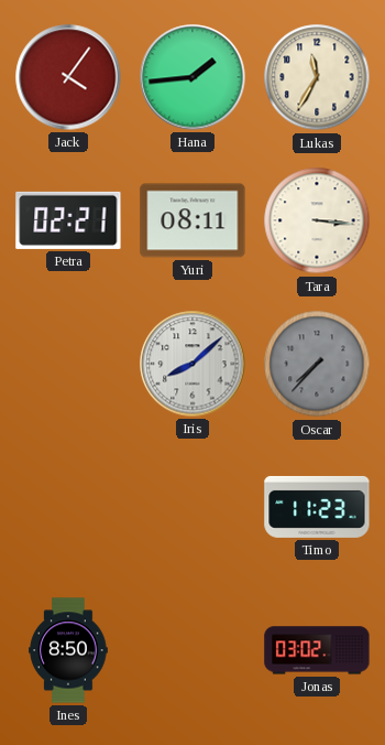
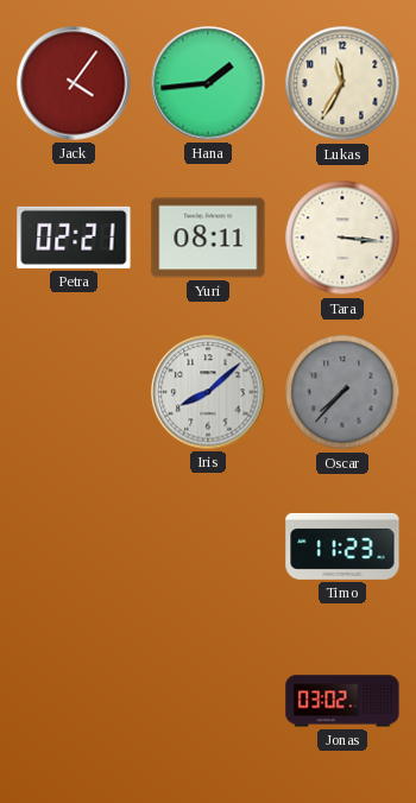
Ines: 8:50 -> none
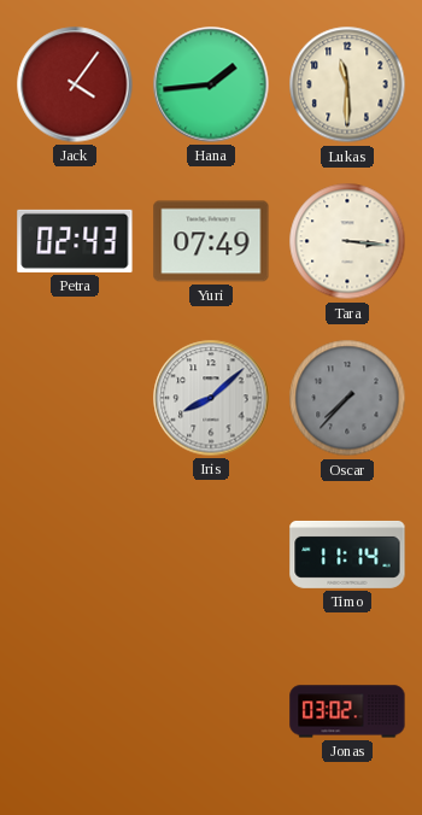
Lukas: 11:35 -> 11:30
Petra: 02:21 -> 02:43
Yuri: 08:11 -> 07:49
Timo: 11:23 -> 11:14
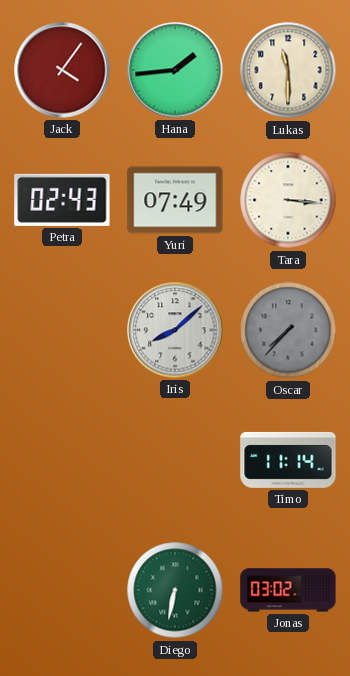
Diego: none -> 6:32
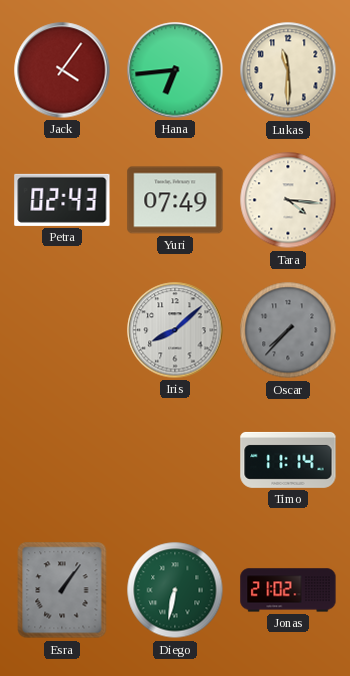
Hana: 1:44 -> 6:44
Tara: 3:16 -> 4:16
Esra: none -> 1:06
Jonas: 03:02 -> 21:02
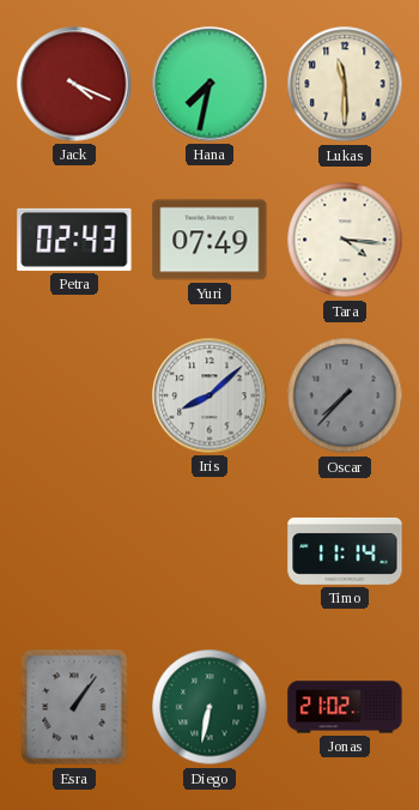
Jack: 4:06 -> 4:19
Hana: 6:44 -> 7:32
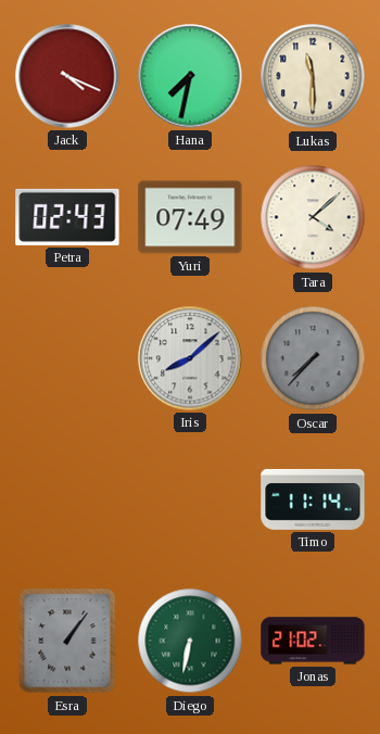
Tara: 4:16 -> 4:08
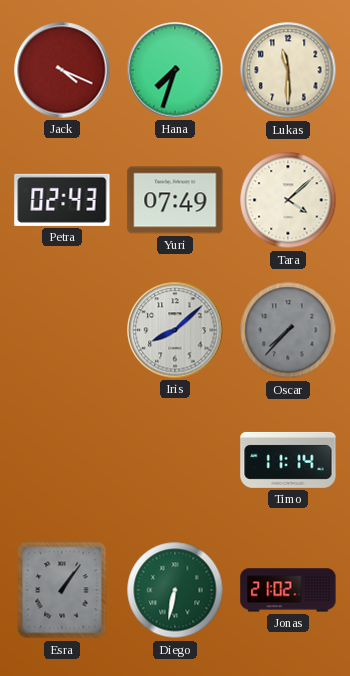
Hana: 7:32 -> 7:33
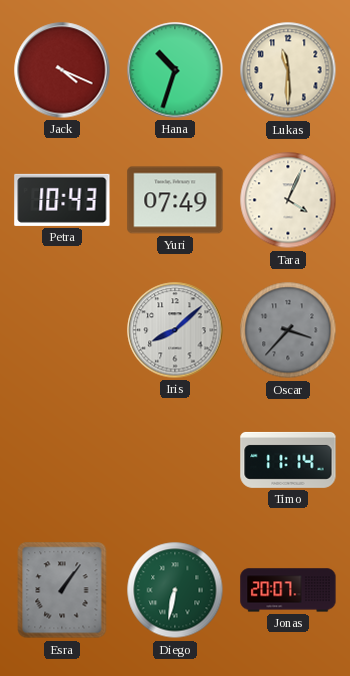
Hana: 7:33 -> 10:33
Petra: 02:43 -> 10:43
Tara: 4:08 -> 4:04
Oscar: 7:37 -> 3:37
Jonas: 21:02 -> 20:07
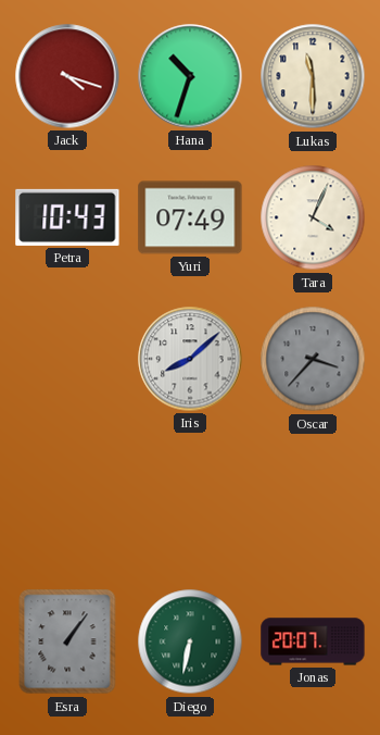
Jack: 4:19 -> 4:18
Timo: 11:14 -> none
